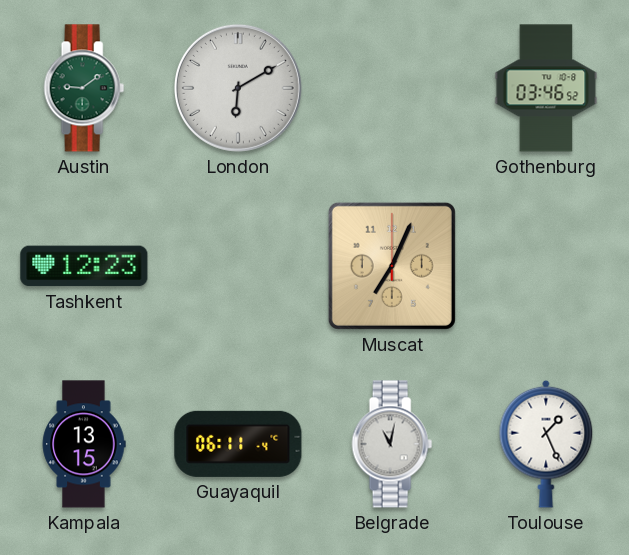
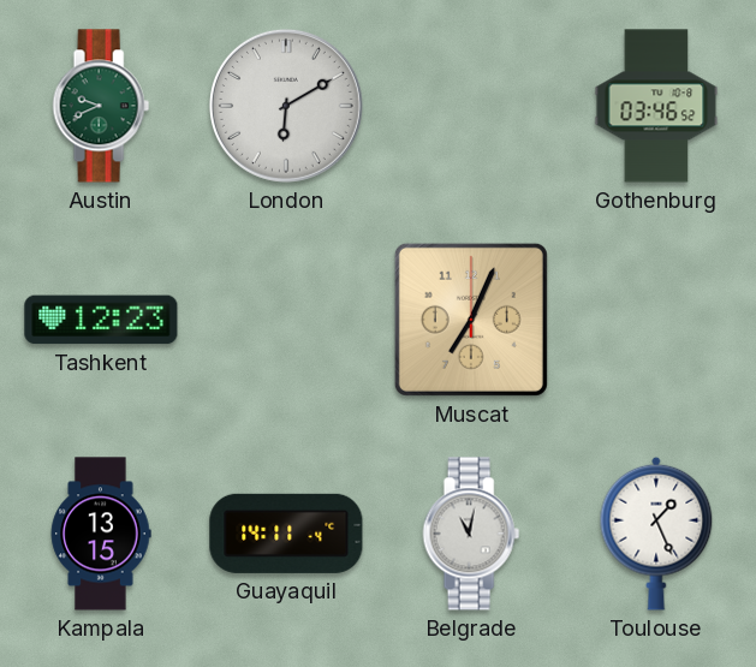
Austin: 9:09 -> 9:41
Guayaquil: 06:11 -> 14:11
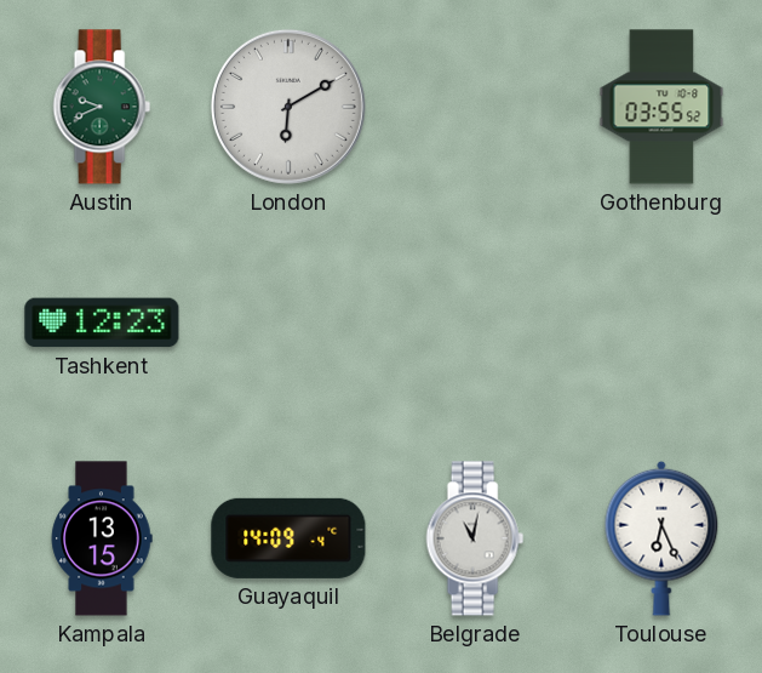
Gothenburg: 03:46 -> 03:55
Muscat: 7:04 -> none
Guayaquil: 14:11 -> 14:09
Toulouse: 1:26 -> 6:26
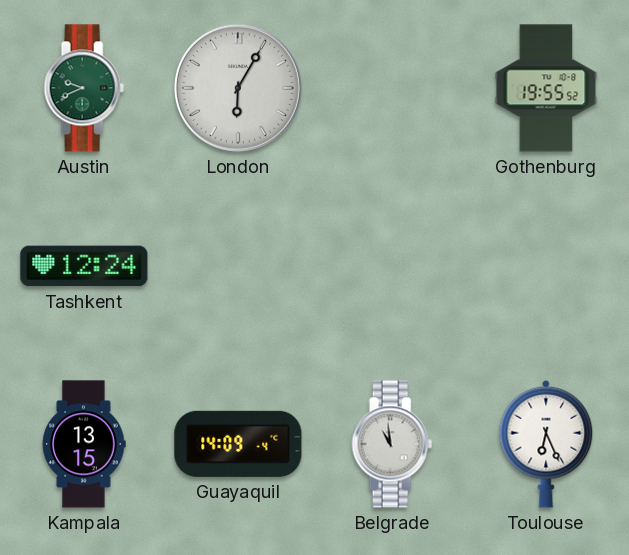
London: 6:10 -> 6:05
Gothenburg: 03:55 -> 19:55
Tashkent: 12:23 -> 12:24
Belgrade: 11:02 -> 10:59
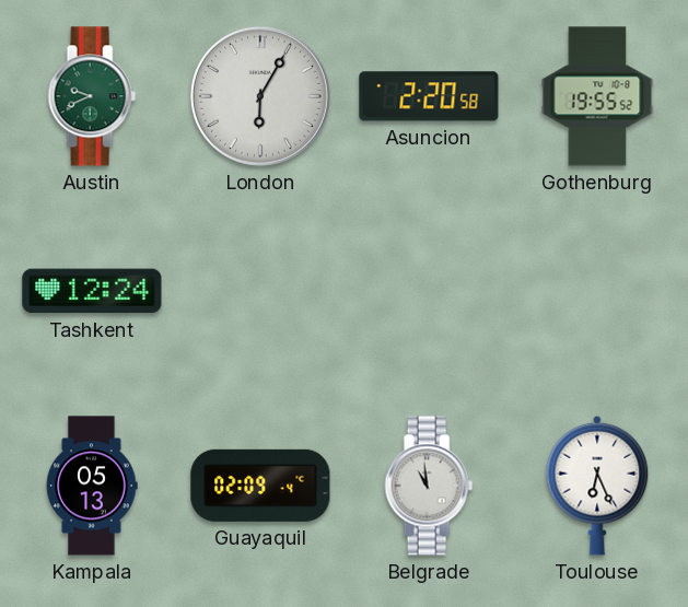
Asuncion: none -> 2:20
Kampala: 13:15 -> 05:13
Guayaquil: 14:09 -> 02:09
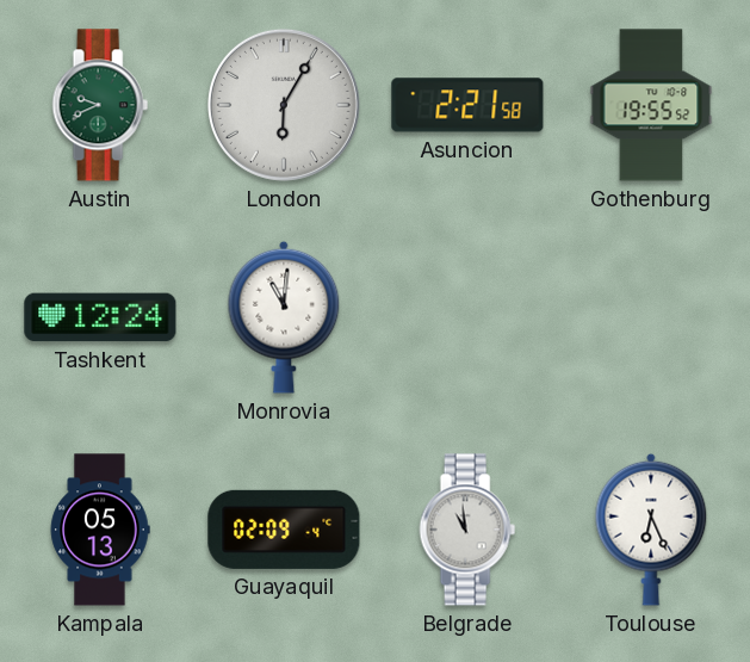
Asuncion: 2:20 -> 2:21
Monrovia: none -> 11:01
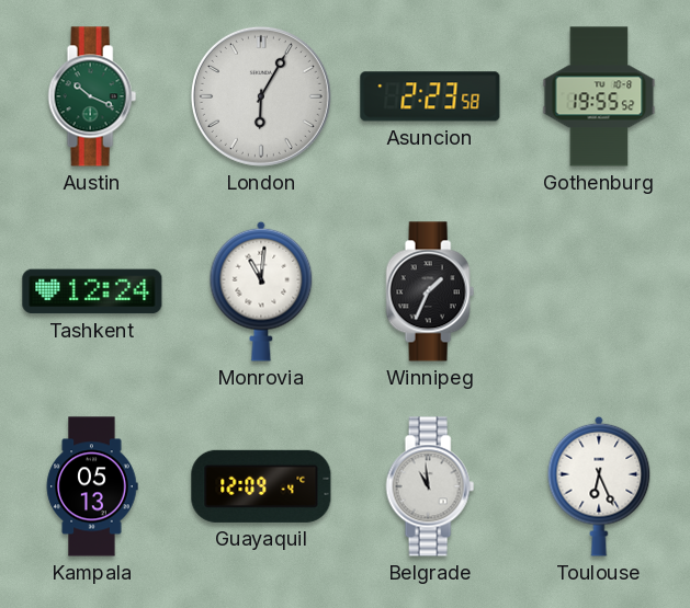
Austin: 9:41 -> 10:19
Asuncion: 2:21 -> 2:23
Winnipeg: none -> 1:34
Guayaquil: 02:09 -> 12:09
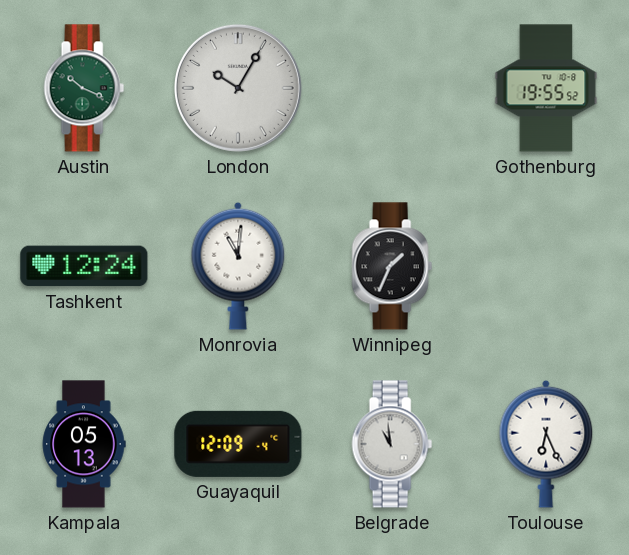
London: 6:05 -> 10:05
Asuncion: 2:23 -> none
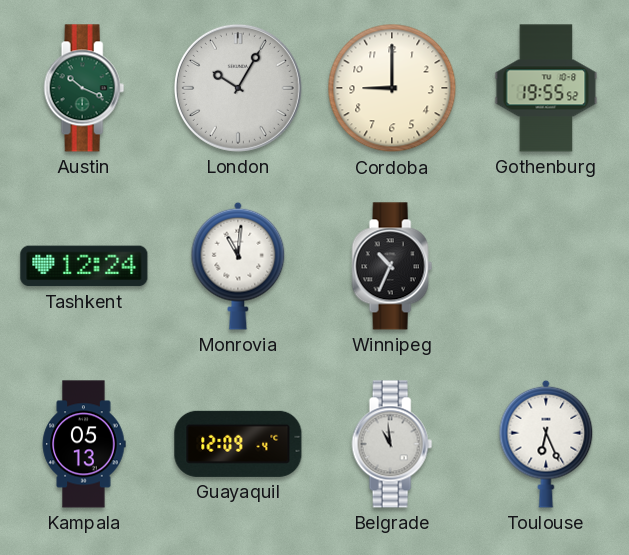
Cordoba: none -> 9:00
Winnipeg: 1:34 -> 10:34
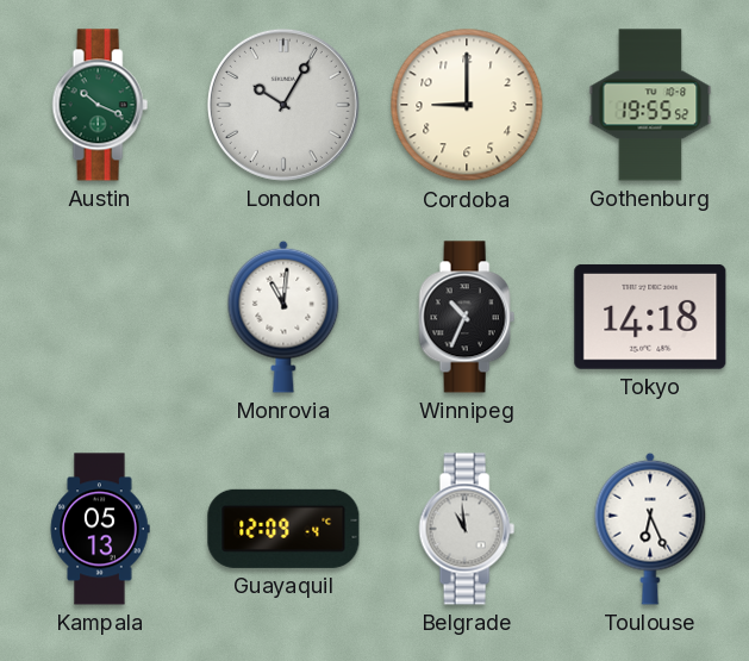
Tashkent: 12:24 -> none
Tokyo: none -> 14:18
